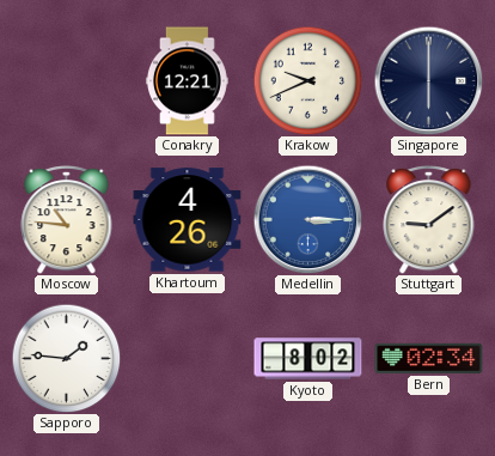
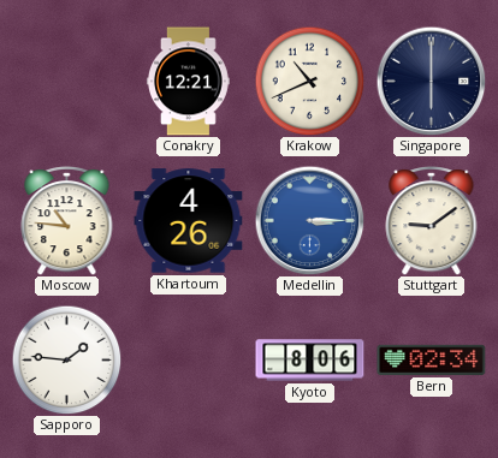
Krakow: 9:41 -> 10:41
Kyoto: 8:02 -> 8:06
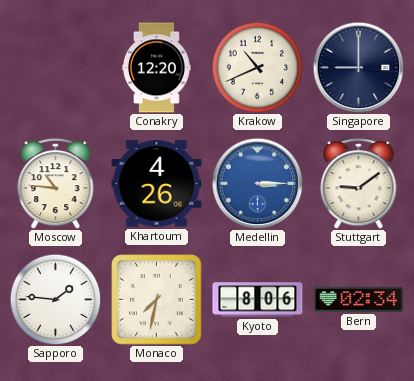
Conakry: 12:21 -> 12:20
Singapore: 6:00 -> 9:00
Monaco: none -> 7:32
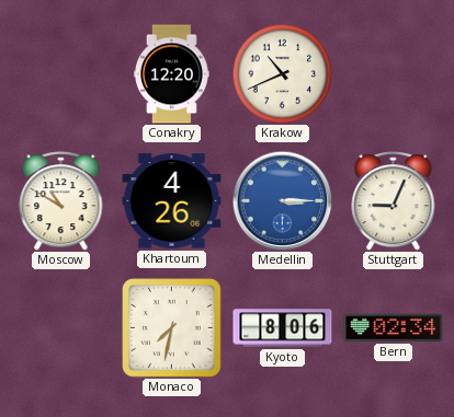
Singapore: 9:00 -> none
Moscow: 10:46 -> 10:50
Stuttgart: 9:09 -> 9:04
Sapporo: 1:46 -> none
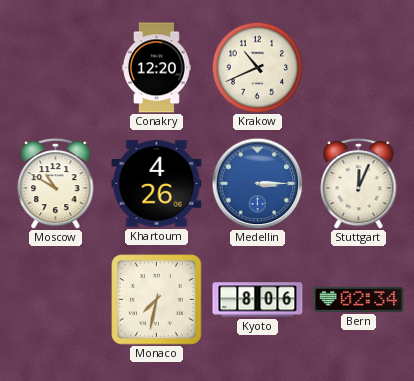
Stuttgart: 9:04 -> 12:04
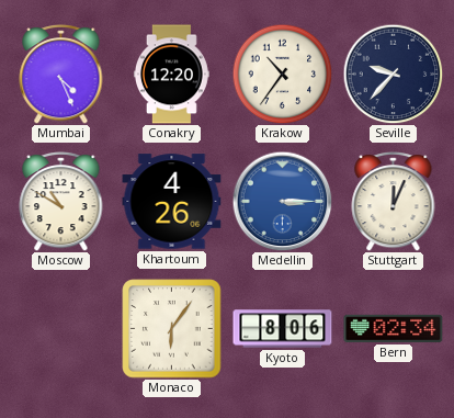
Mumbai: none -> 4:26
Krakow: 10:41 -> 10:36
Seville: none -> 9:37
Monaco: 7:32 -> 6:06
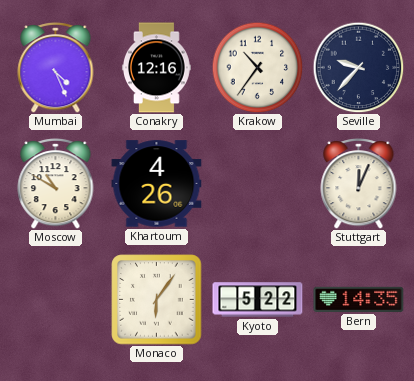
Conakry: 12:20 -> 12:16
Medellin: 3:15 -> none
Kyoto: 8:06 -> 5:22
Bern: 02:34 -> 14:35
